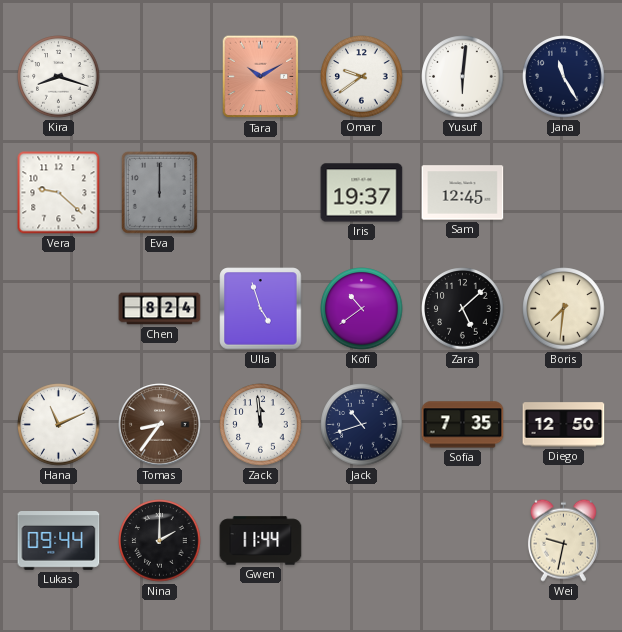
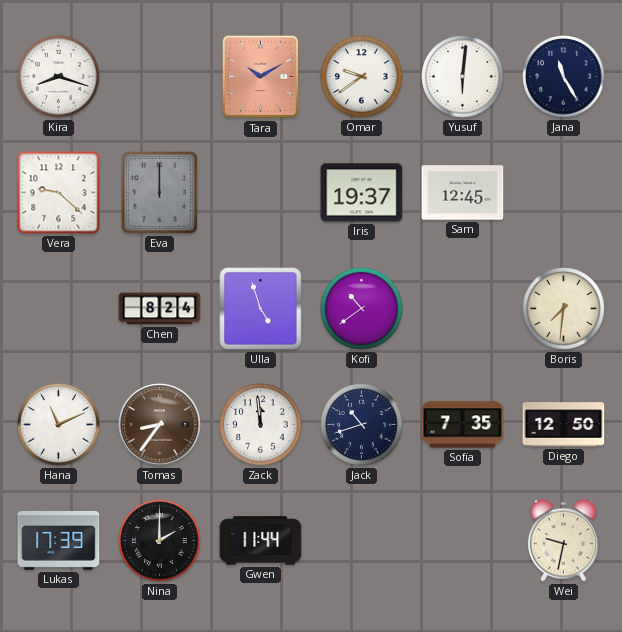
Zara: 5:08 -> none
Lukas: 09:44 -> 17:39
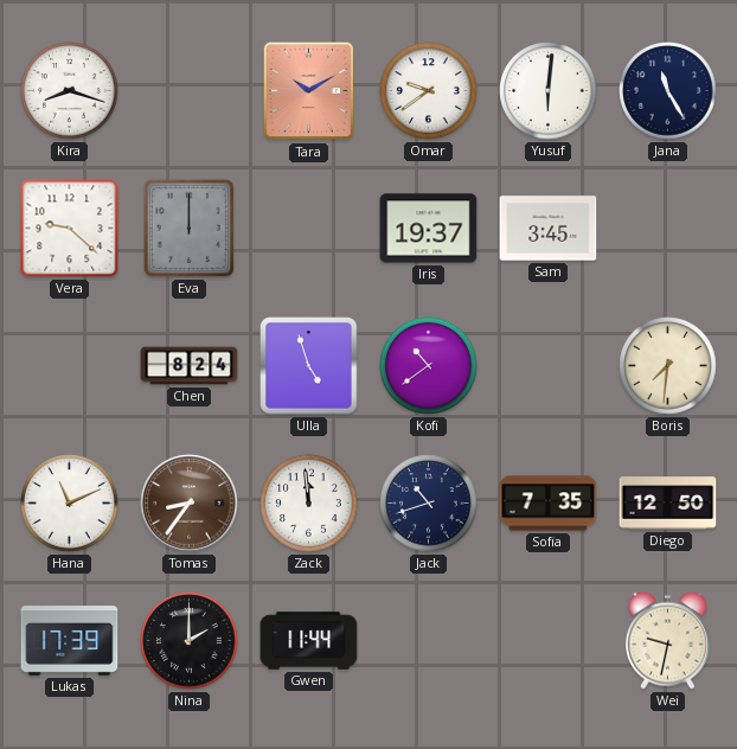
Sam: 12:45 -> 3:45
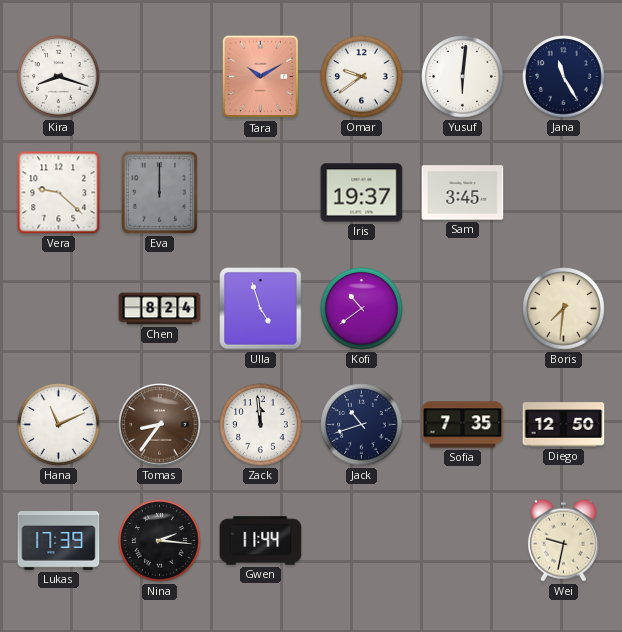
Nina: 2:00 -> 2:16
